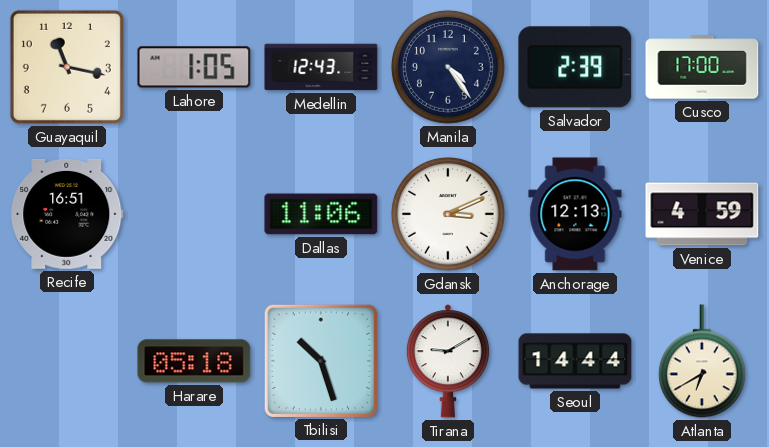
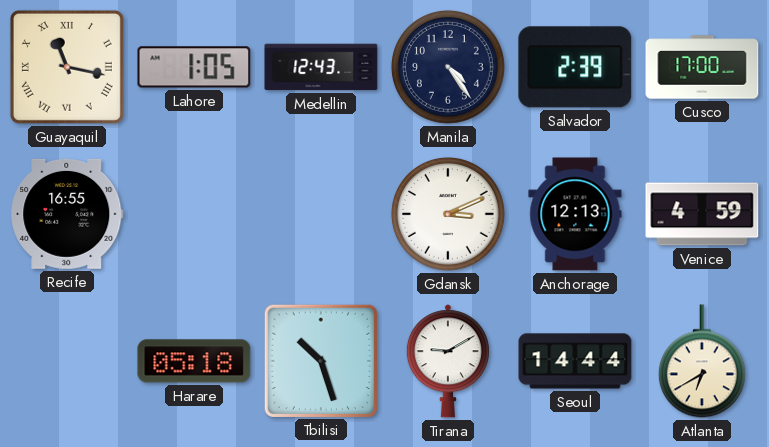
Guayaquil numerals: Arabic -> Roman
Recife: 16:51 -> 16:55
Dallas: 11:06 -> none
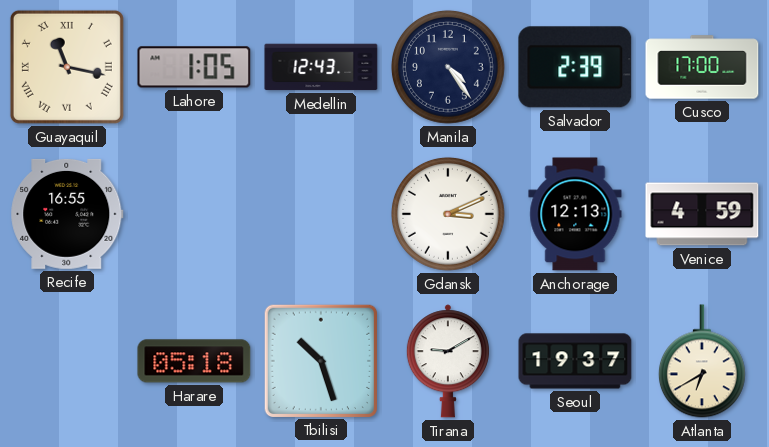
Seoul: 14:44 -> 19:37
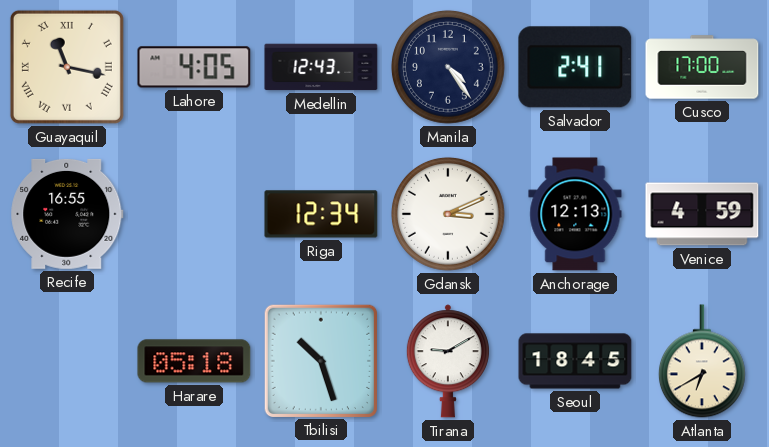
Lahore: 1:05 -> 4:05
Salvador: 2:39 -> 2:41
Riga: none -> 12:34
Seoul: 19:37 -> 18:45
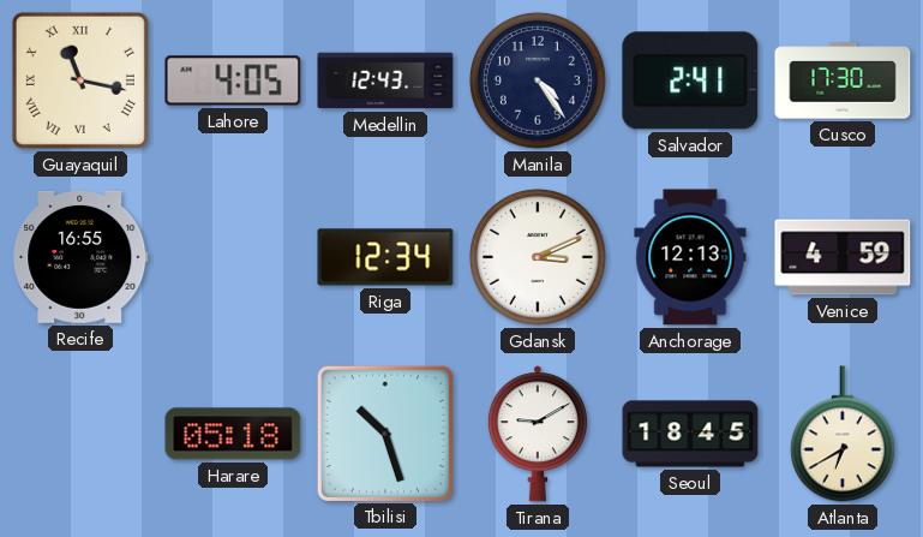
Cusco: 17:00 -> 17:30
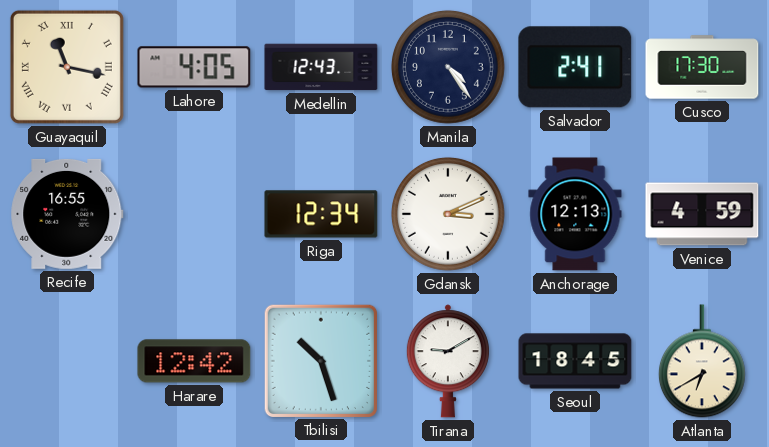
Harare: 05:18 -> 12:42
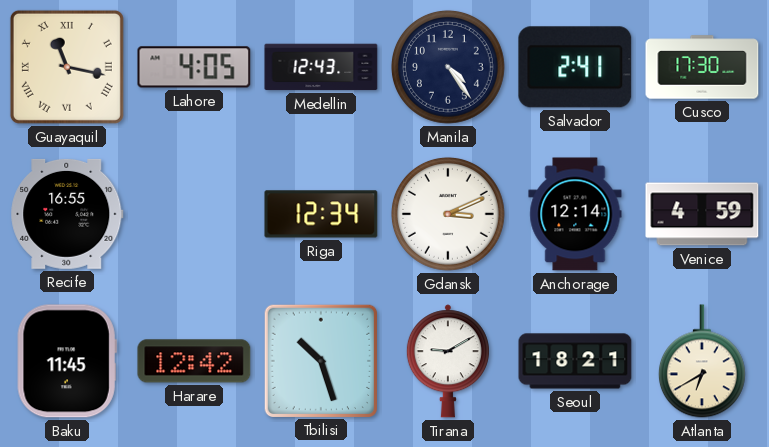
Anchorage: 12:13 -> 12:14
Baku: none -> 11:45
Seoul: 18:45 -> 18:21
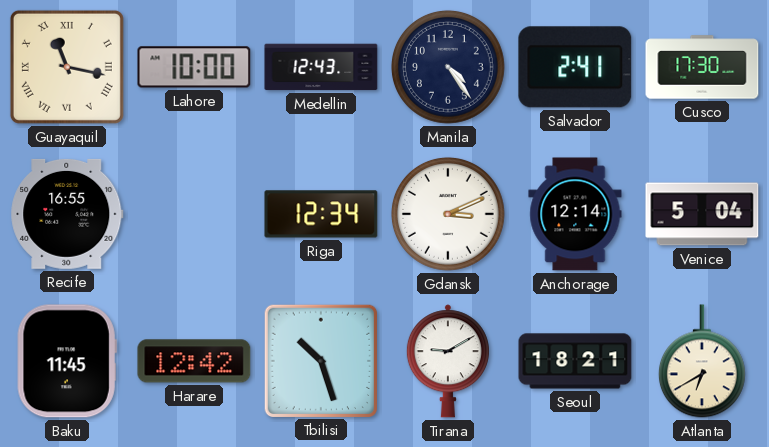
Lahore: 4:05 -> 10:00
Venice: 4:59 -> 5:04
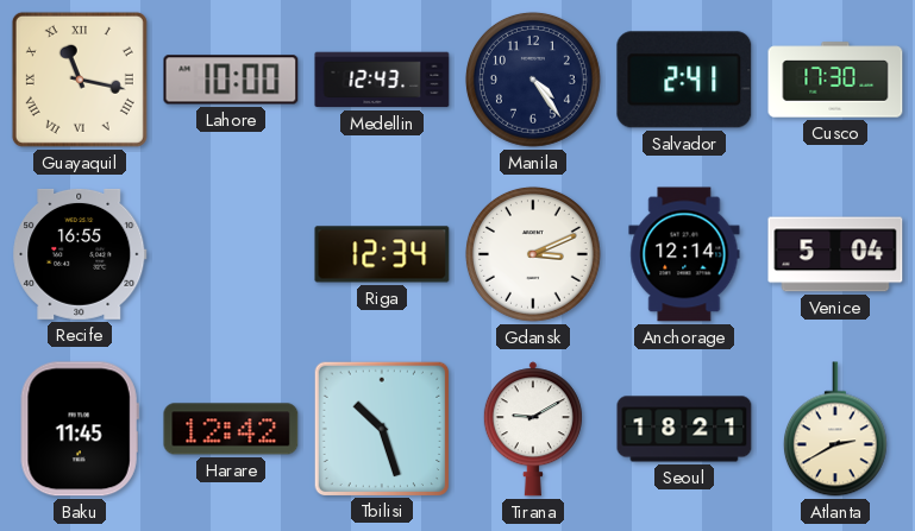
Atlanta: 6:40 -> 2:40
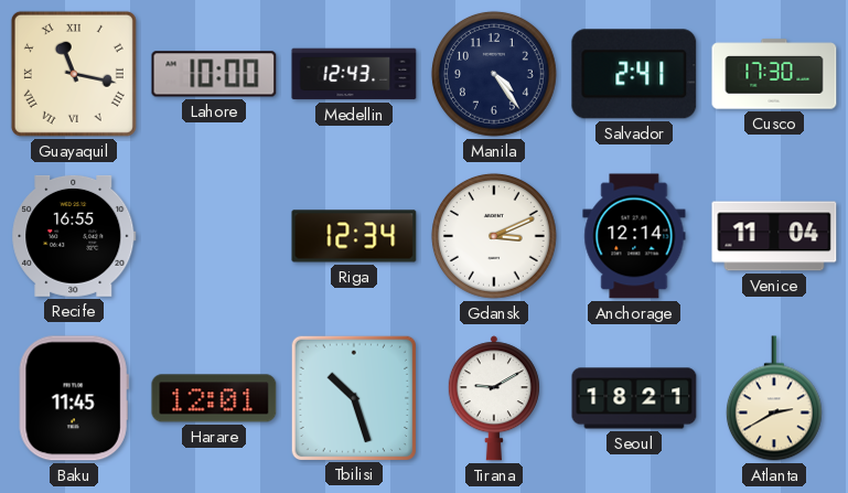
Venice: 5:04 -> 11:04
Harare: 12:42 -> 12:01
